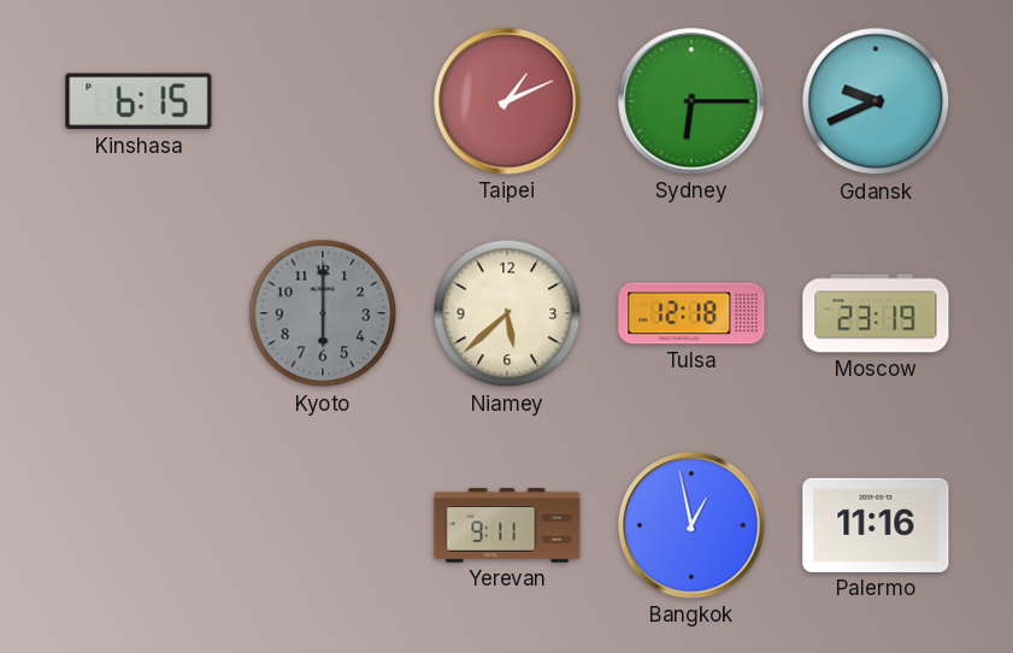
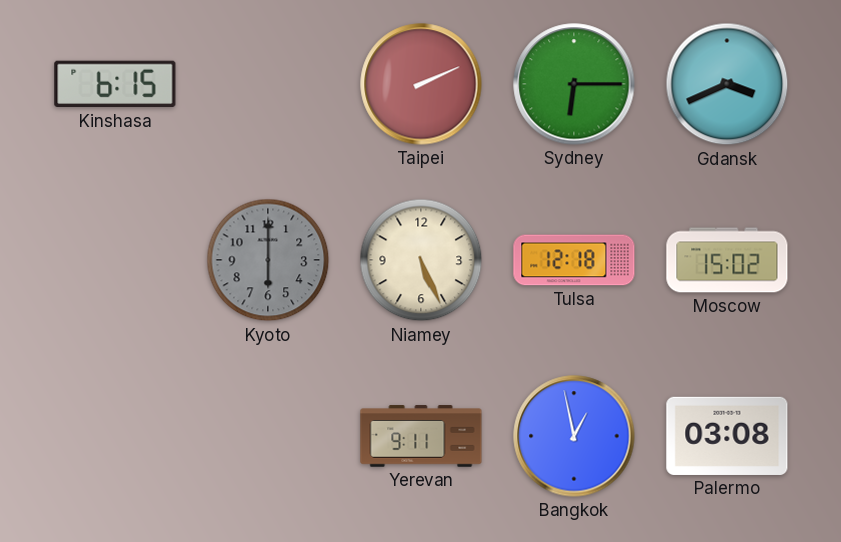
Taipei: 1:11 -> 2:11
Gdansk: 9:41 -> 3:41
Niamey: 5:38 -> 5:26
Moscow: 23:19 -> 15:02
Palermo: 11:16 -> 03:08
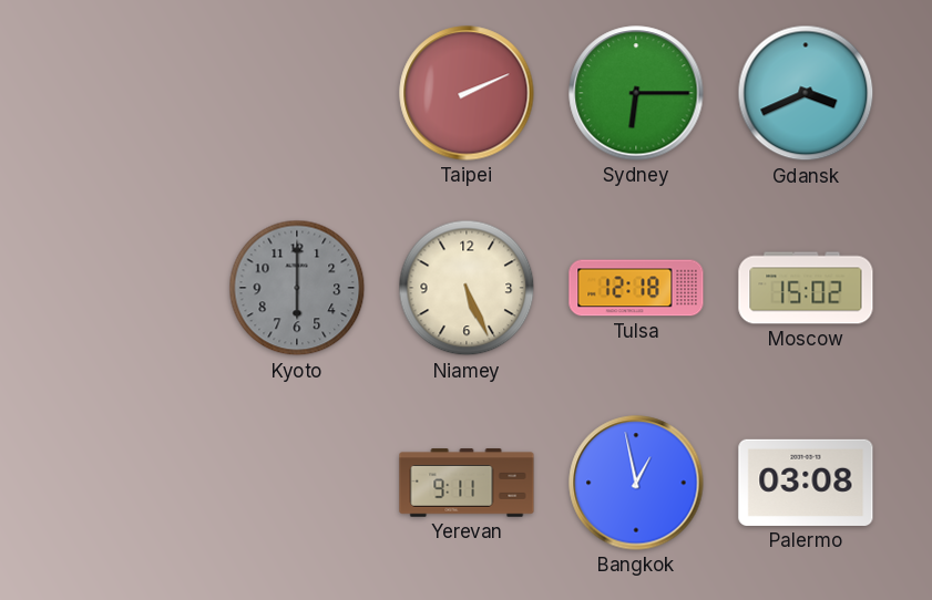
Kinshasa: 6:15 -> none
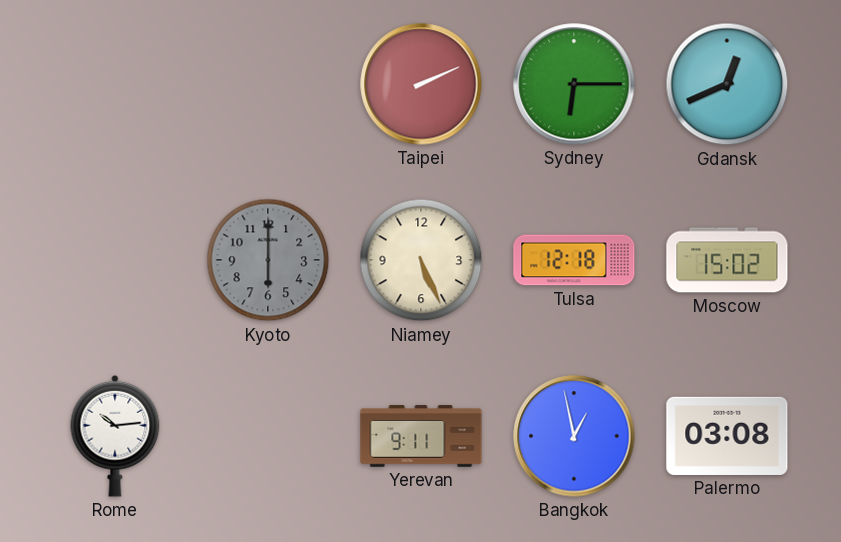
Gdansk: 3:41 -> 12:41
Rome: none -> 10:14
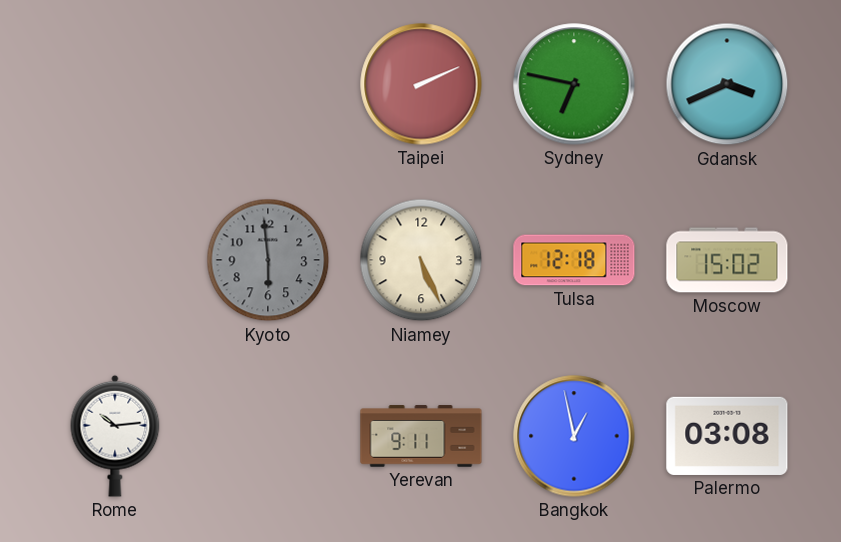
Sydney: 6:15 -> 6:47
Gdansk: 12:41 -> 3:41
Kyoto: 6:00 -> 5:59
